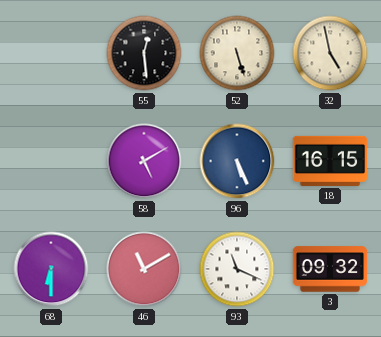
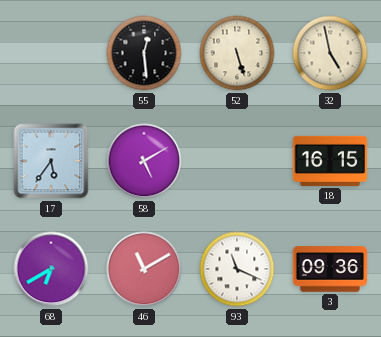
17: none -> 5:36
96: 5:26 -> none
68: 6:30 -> 6:40
3: 09:32 -> 09:36
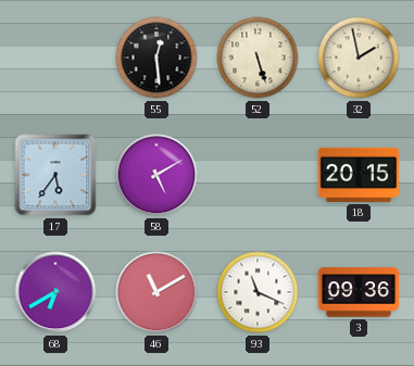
32: 4:58 -> 1:58
18: 16:15 -> 20:15
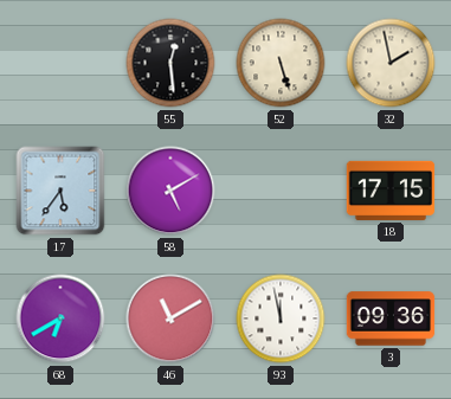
18: 20:15 -> 17:15
93: 11:19 -> 11:58
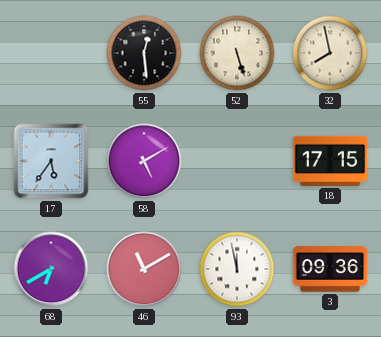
32: 1:58 -> 7:58
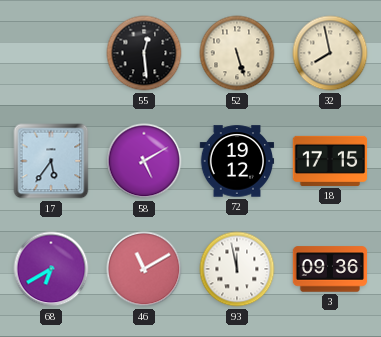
72: none -> 19:12
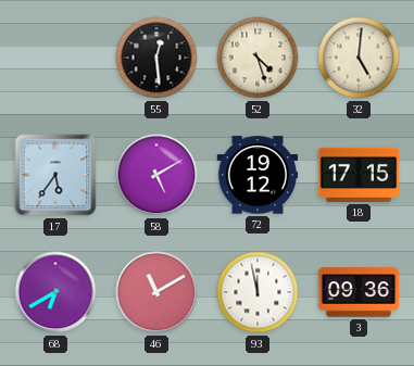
52: 5:27 -> 4:27
32: 7:58 -> 5:01
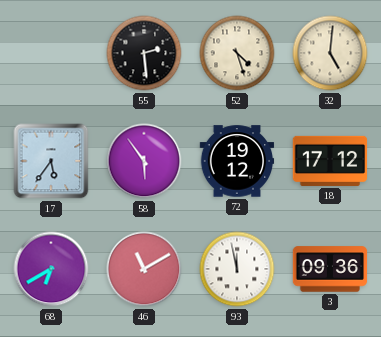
55: 12:29 -> 2:29
58: 5:10 -> 5:54
18: 17:15 -> 17:12
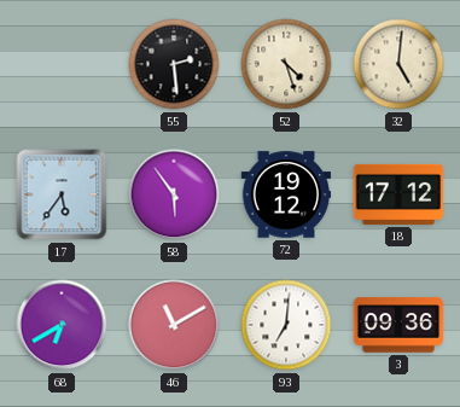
93: 11:58 -> 7:01
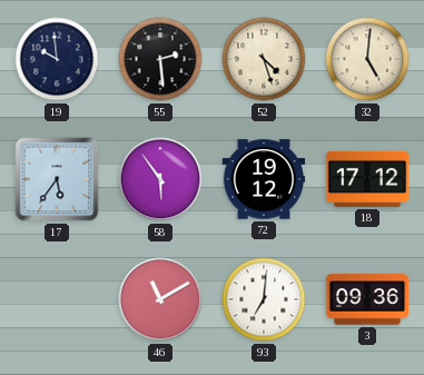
19: none -> 9:59
68: 6:40 -> none
